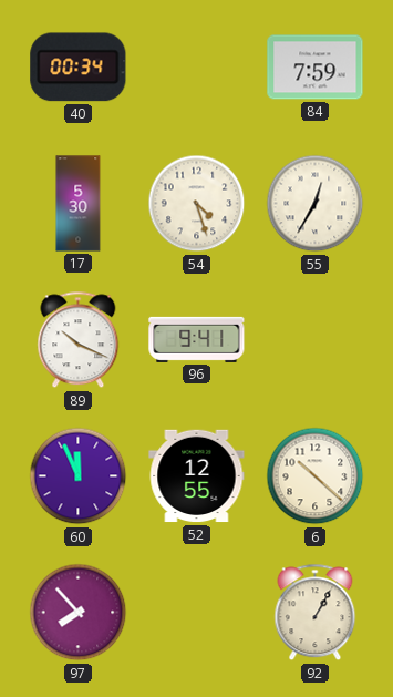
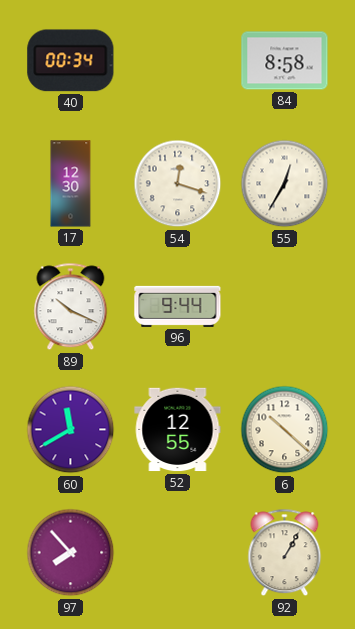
84: 7:59 -> 8:58
17: 5:30 -> 12:30
54: 4:27 -> 12:18
96: 9:41 -> 9:44
60: 11:56 -> 11:40
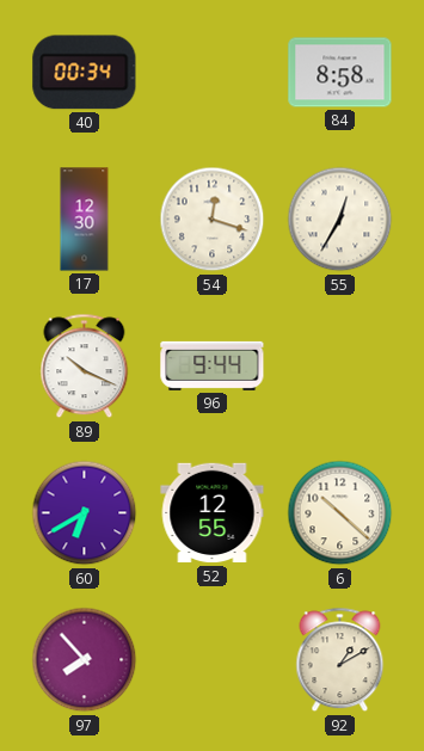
60: 11:40 -> 6:40
92: 1:05 -> 1:10
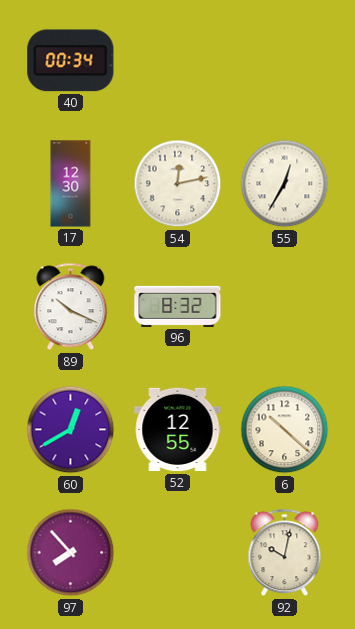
84: 8:58 -> none
54: 12:18 -> 12:13
96: 9:44 -> 8:32
60: 6:40 -> 12:40
92: 1:10 -> 10:02
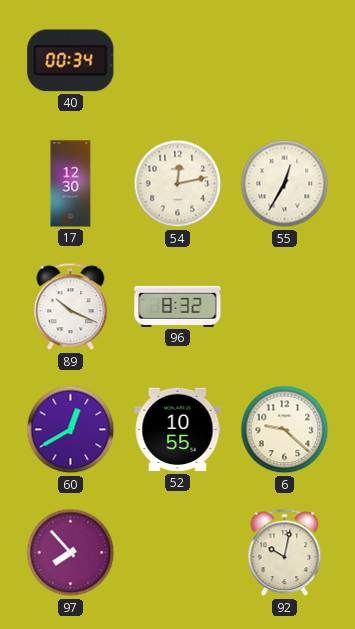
52: 12:55 -> 10:55
6: 10:22 -> 9:22
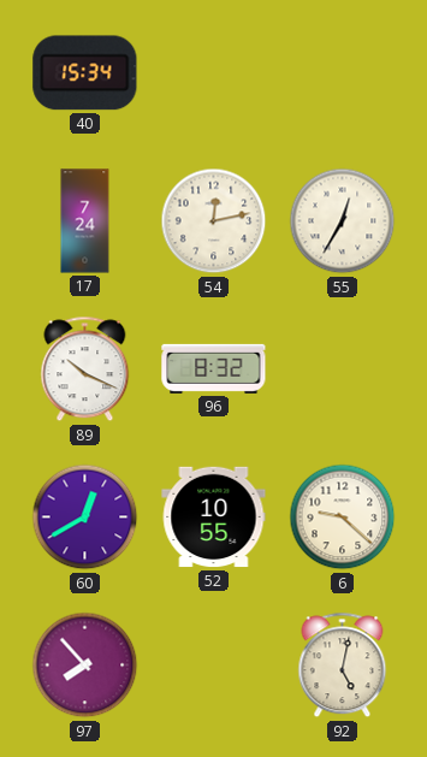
40: 00:34 -> 15:34
17: 12:30 -> 7:24
92: 10:02 -> 5:02
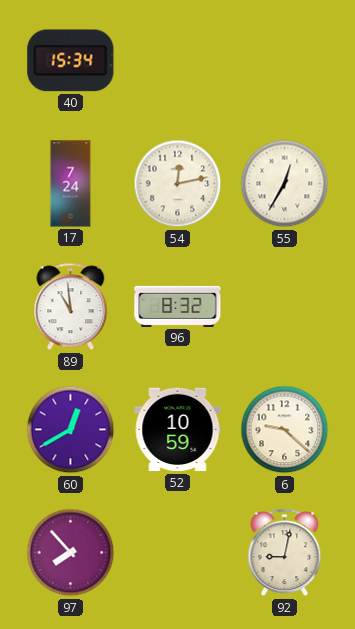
89: 10:19 -> 10:59
52: 10:55 -> 10:59
92: 5:02 -> 9:02
